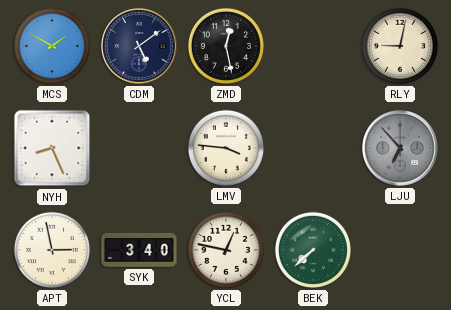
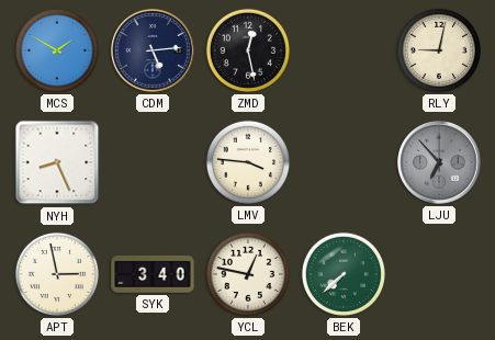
CDM: 5:09 -> 5:14
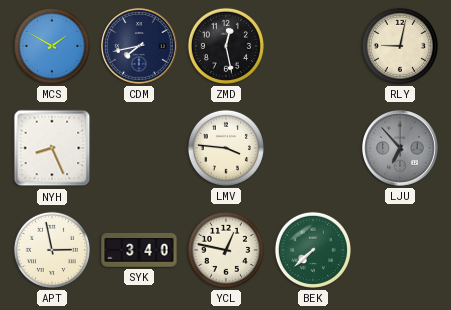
CDM: 5:14 -> 7:43
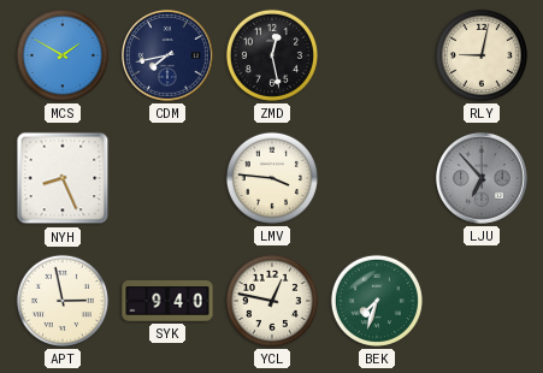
SYK: 3:40 -> 9:40
BEK: 7:38 -> 7:33
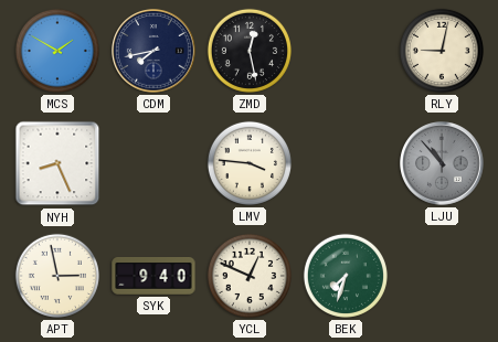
LJU: 6:53 -> 10:53
YCL: 12:47 -> 12:49
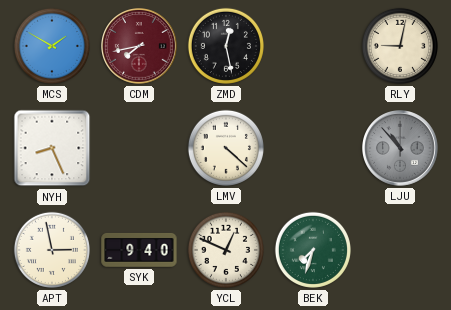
CDM dial: navy -> burgundy
LMV: 3:46 -> 4:22
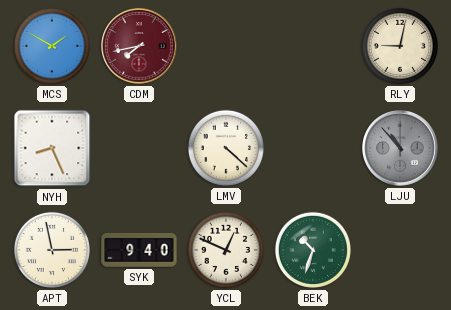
ZMD: 12:28 -> none
BEK: 7:33 -> 10:33
